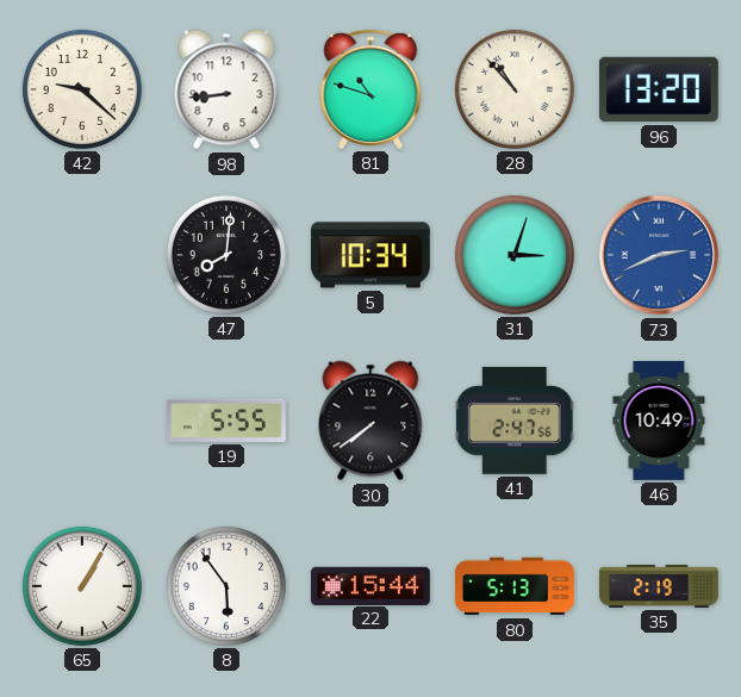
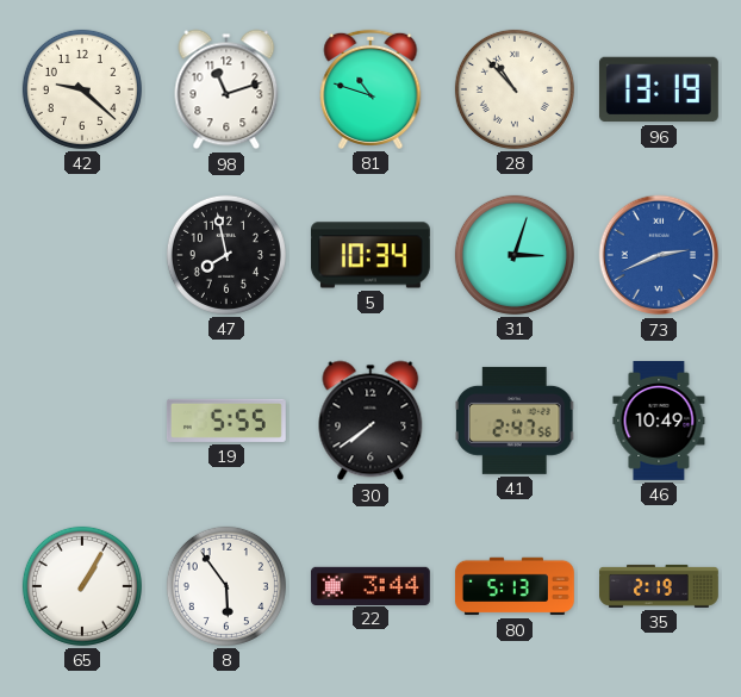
98: 8:44 -> 11:12
96: 13:20 -> 13:19
47: 8:01 -> 7:58
22: 15:44 -> 3:44
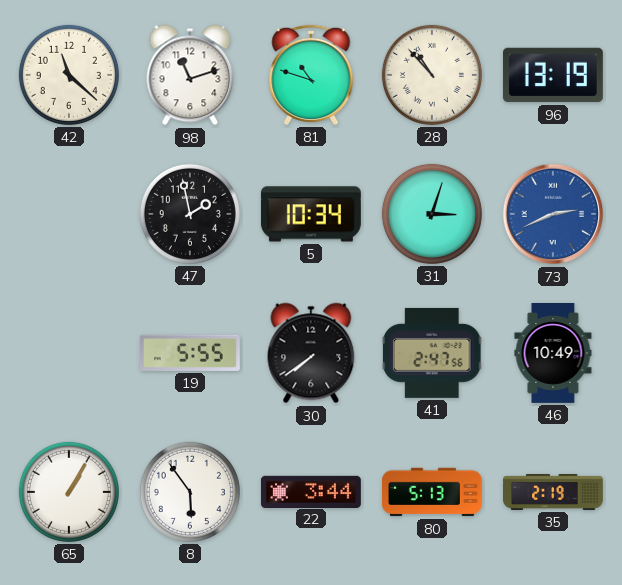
42: 9:22 -> 11:22
47: 7:58 -> 1:58
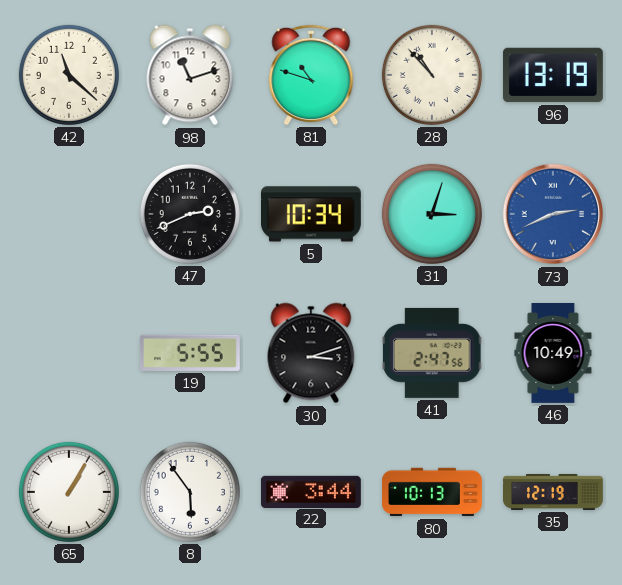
47: 1:58 -> 2:41
30: 7:39 -> 3:12
80: 5:13 -> 10:13
35: 2:19 -> 12:19
